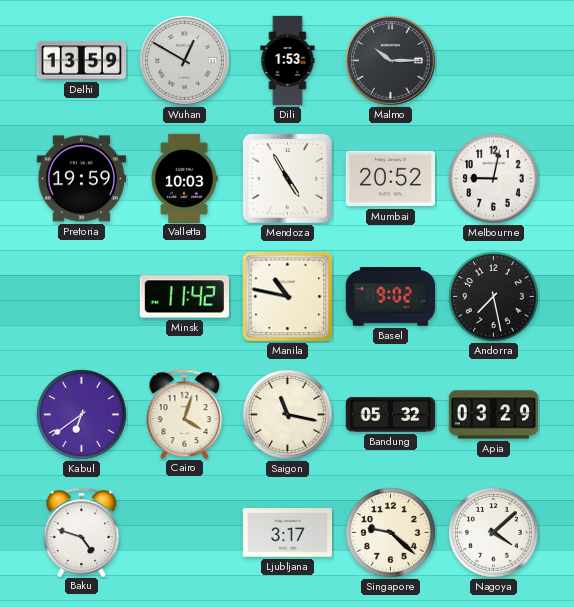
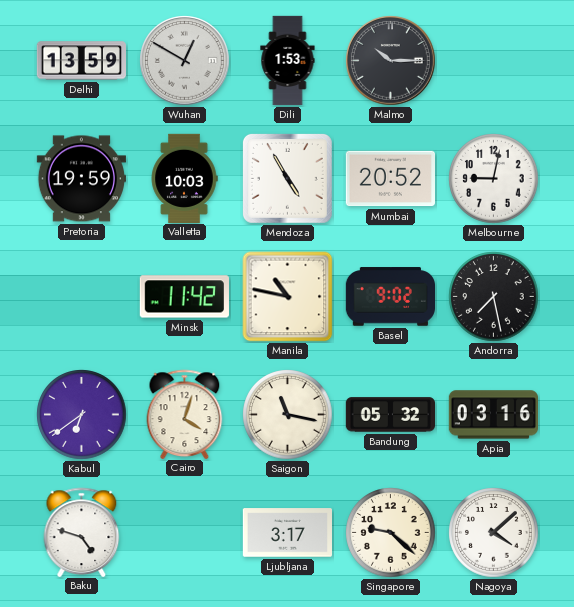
Apia: 03:29 -> 03:16
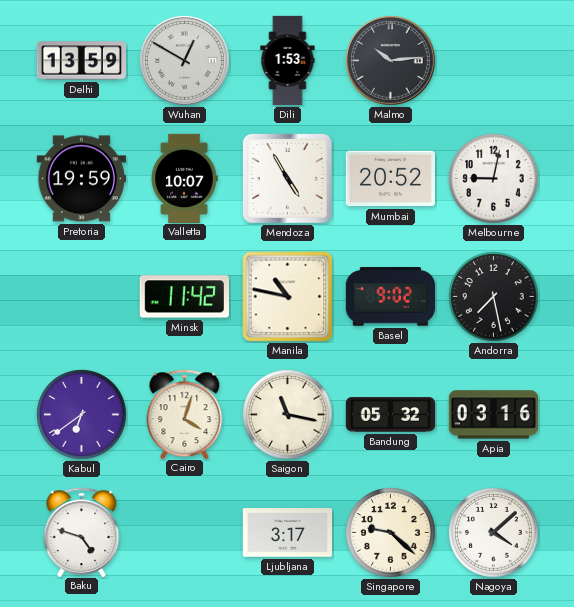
Malmo: 10:15 -> 10:14
Valletta: 10:03 -> 10:07
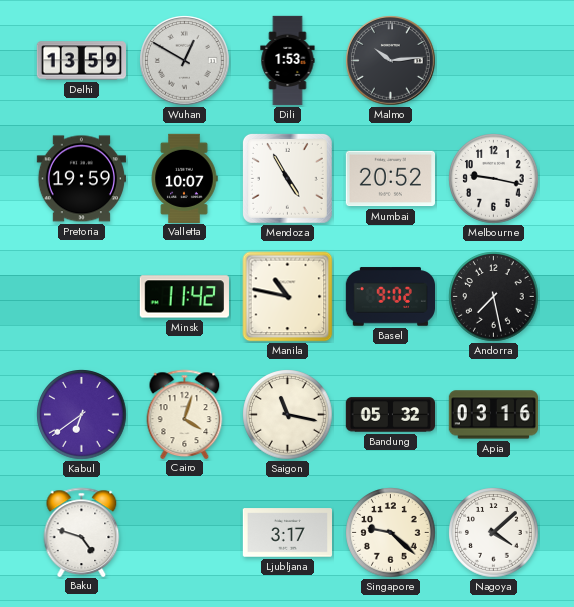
Melbourne: 9:02 -> 9:17
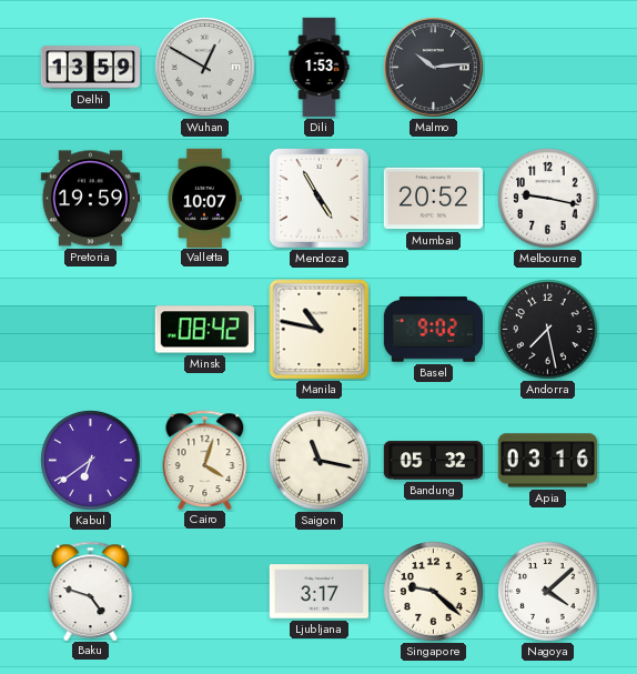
Minsk: 11:42 -> 08:42
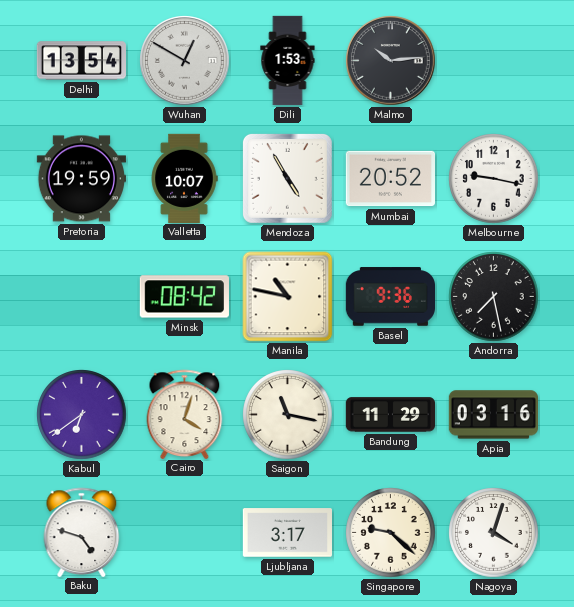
Delhi: 13:59 -> 13:54
Basel: 9:02 -> 9:36
Bandung: 05:32 -> 11:29
Nagoya: 4:08 -> 4:03
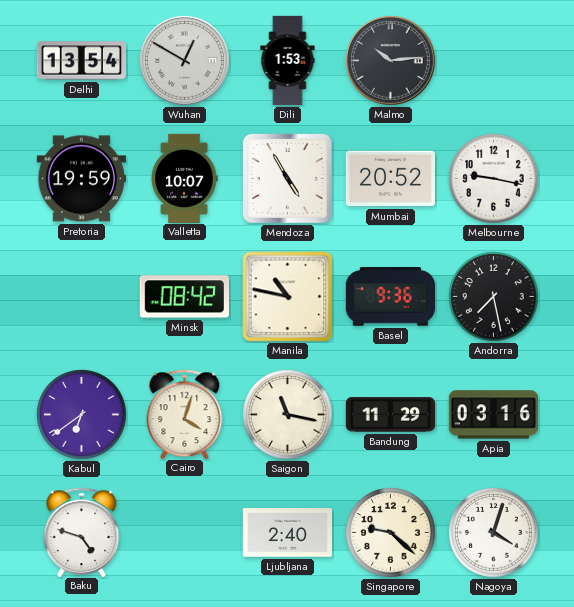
Ljubljana: 3:17 -> 2:40
